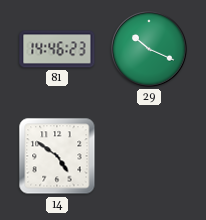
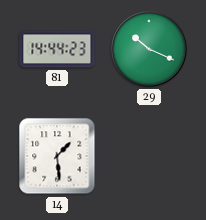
81: 14:46 -> 14:44
14: 4:51 -> 1:29
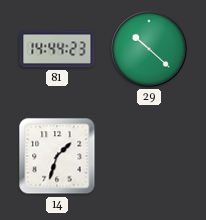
29: 10:19 -> 10:22
14: 1:29 -> 1:33
